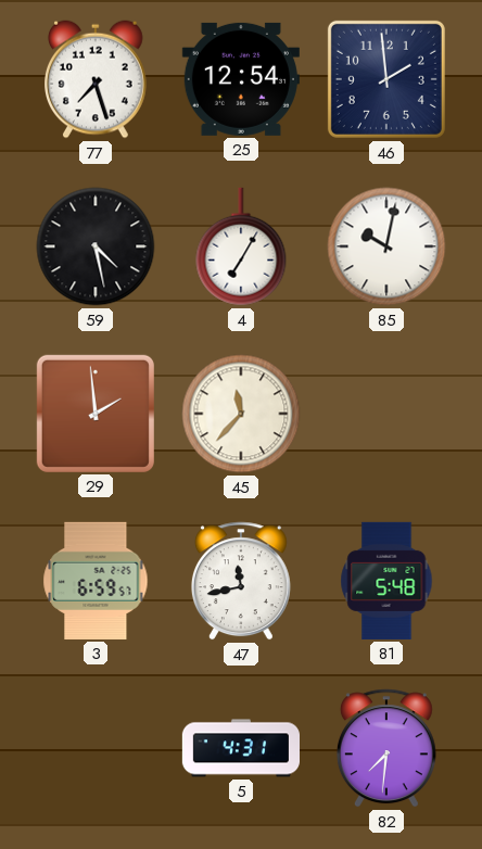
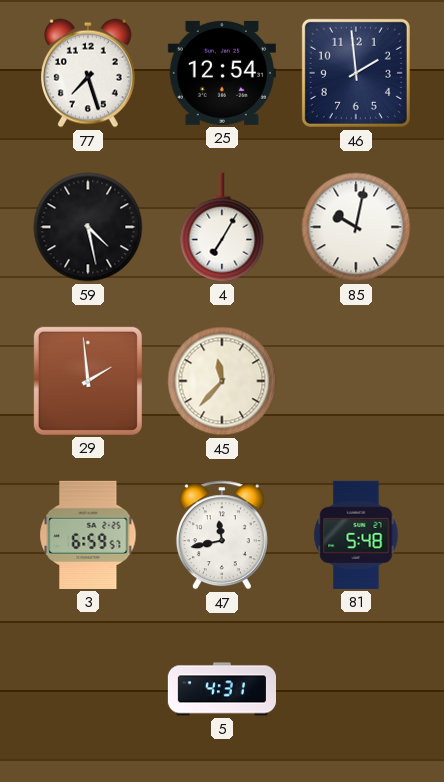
82: 7:31 -> none
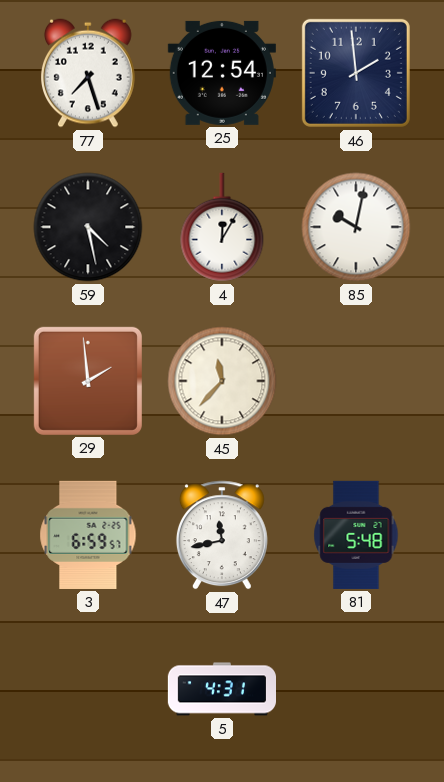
4: 7:05 -> 12:05
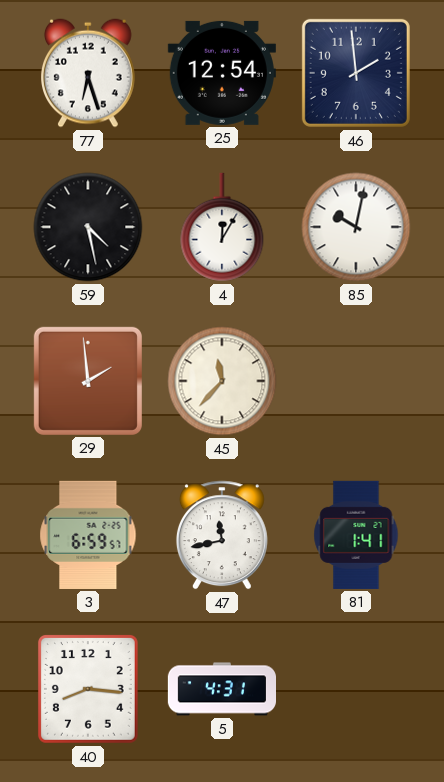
77: 7:27 -> 6:27
81: 5:48 -> 1:41
40: none -> 8:16
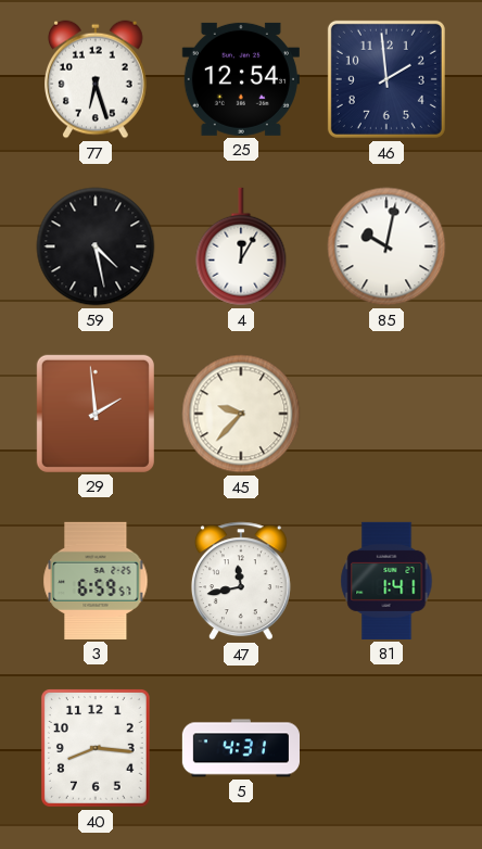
45: 11:37 -> 9:37
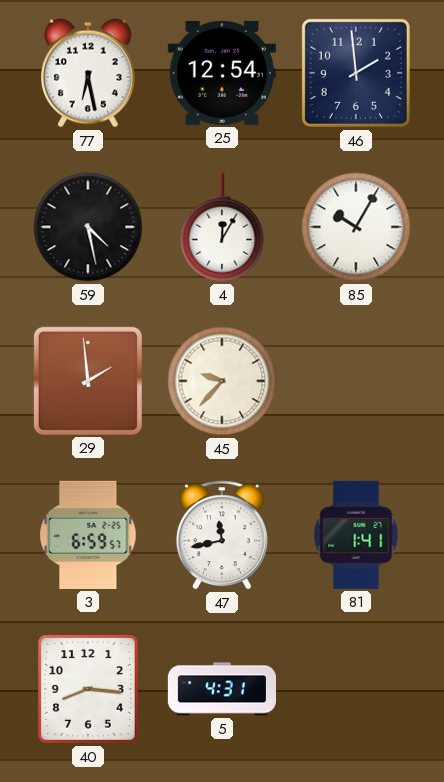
77: 6:27 -> 6:28
85: 10:02 -> 10:05
